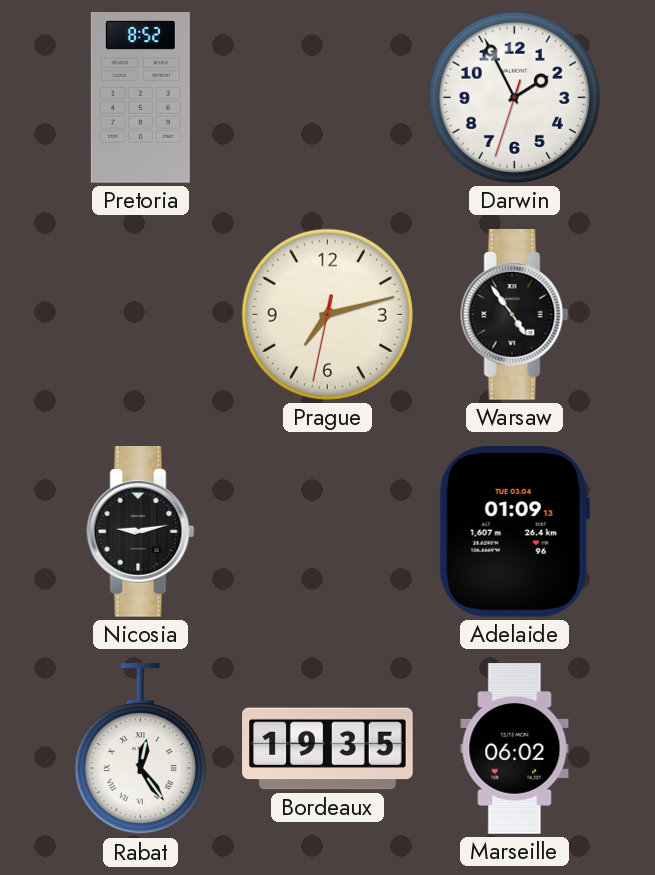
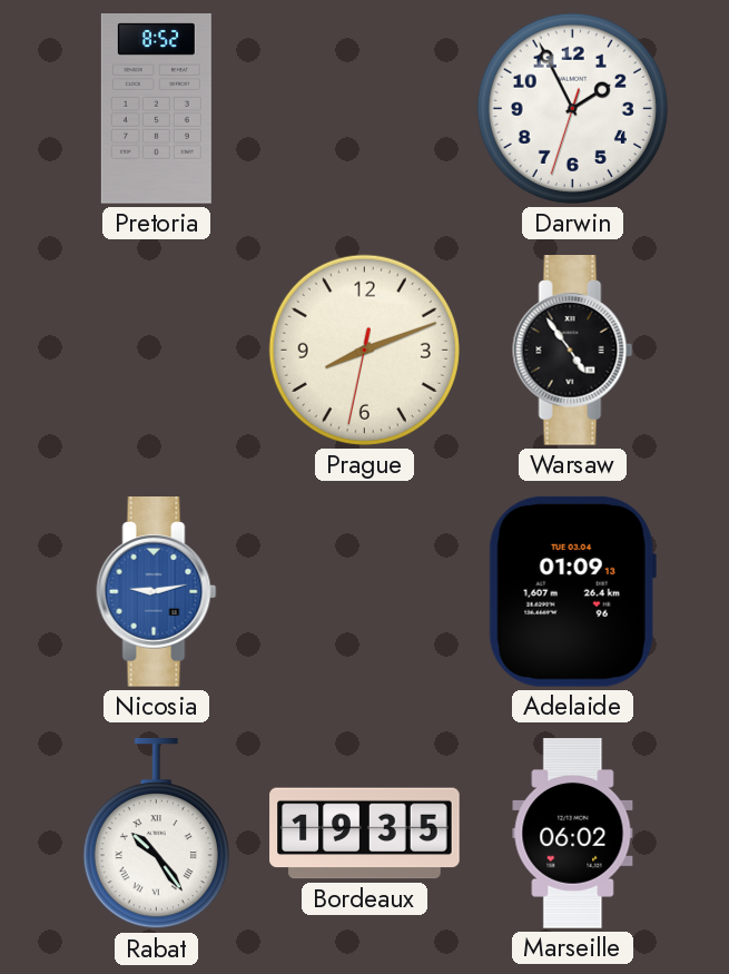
Prague: 7:12 -> 8:11
Nicosia dial: black -> blue
Rabat: 12:24 -> 10:24
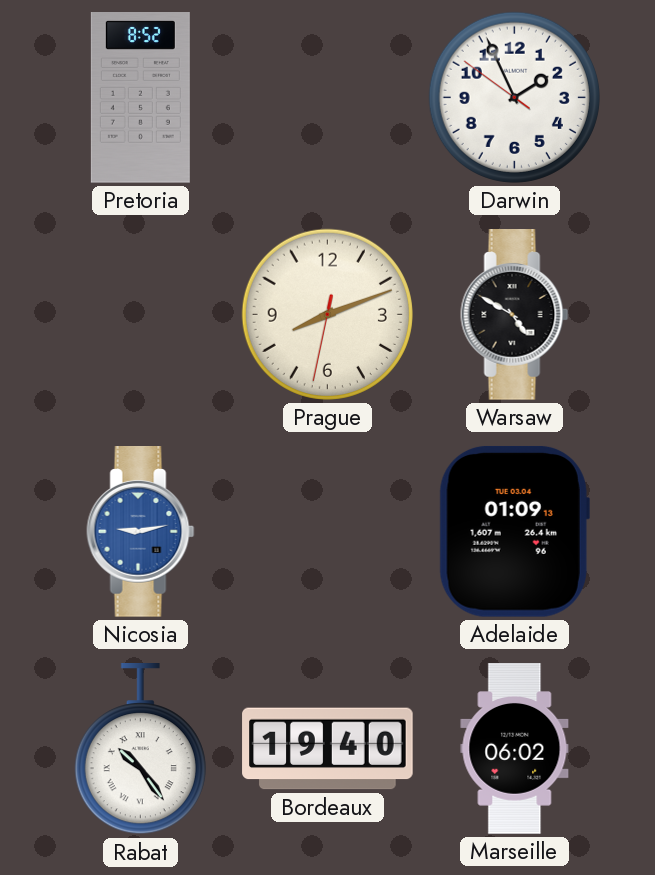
Darwin: 1:55:33 -> 1:55:51
Warsaw: 4:54 -> 4:50
Bordeaux: 19:35 -> 19:40
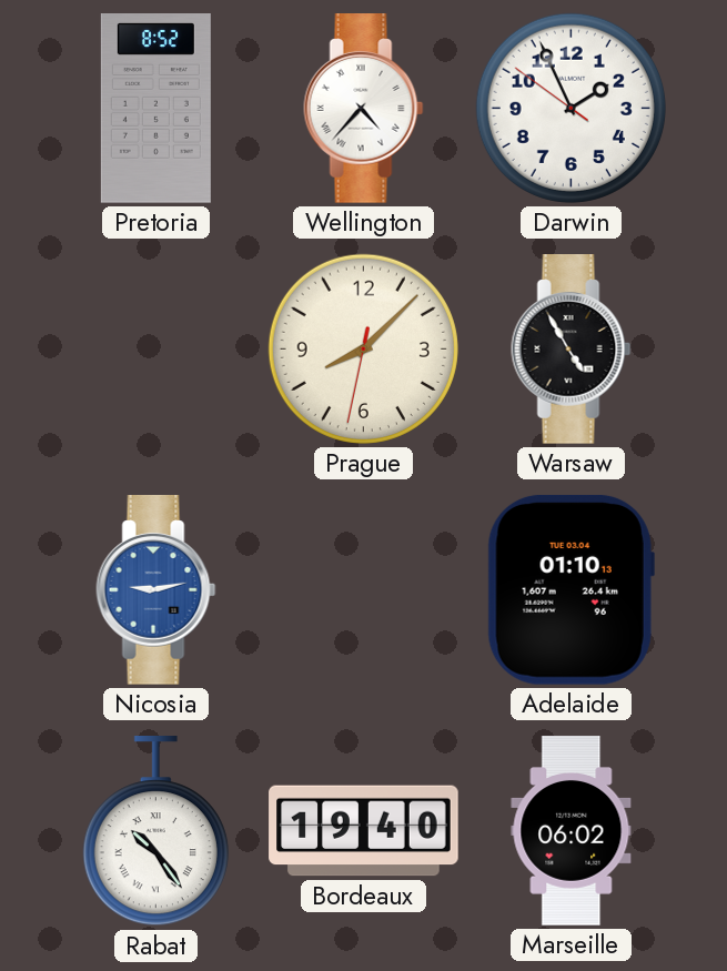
Wellington: none -> 4:37
Prague: 8:11 -> 8:07
Warsaw: 4:50 -> 4:55
Adelaide: 01:09 -> 01:10
